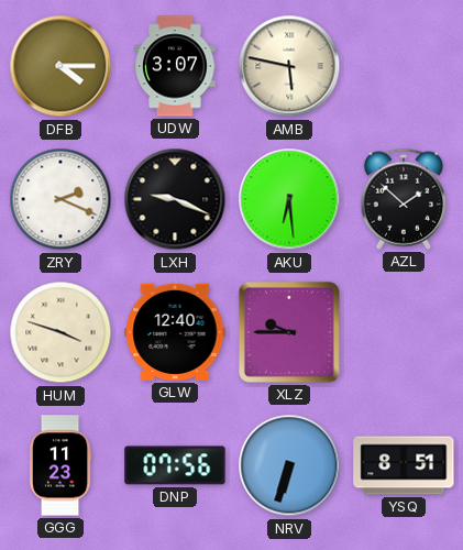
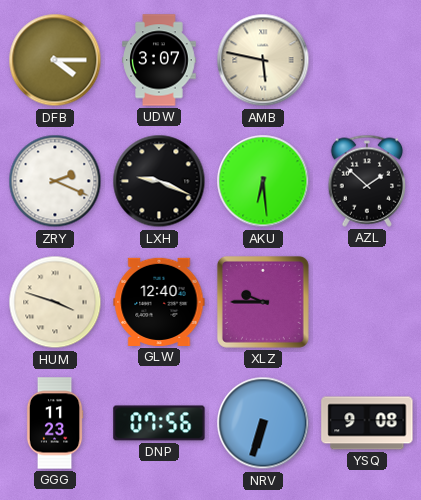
YSQ: 8:51 -> 9:08
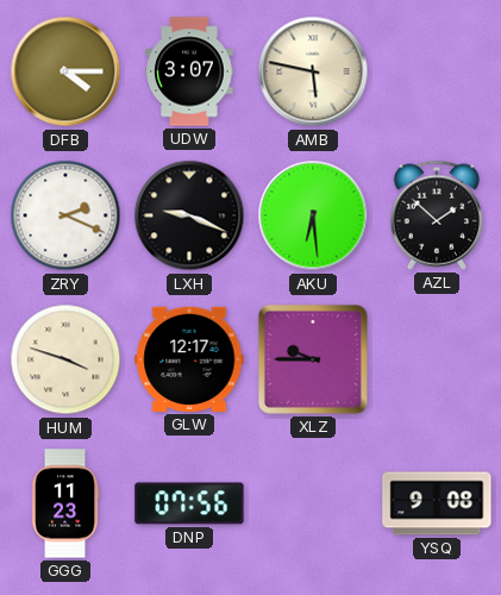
GLW: 12:40 -> 12:17
NRV: 6:33 -> none
